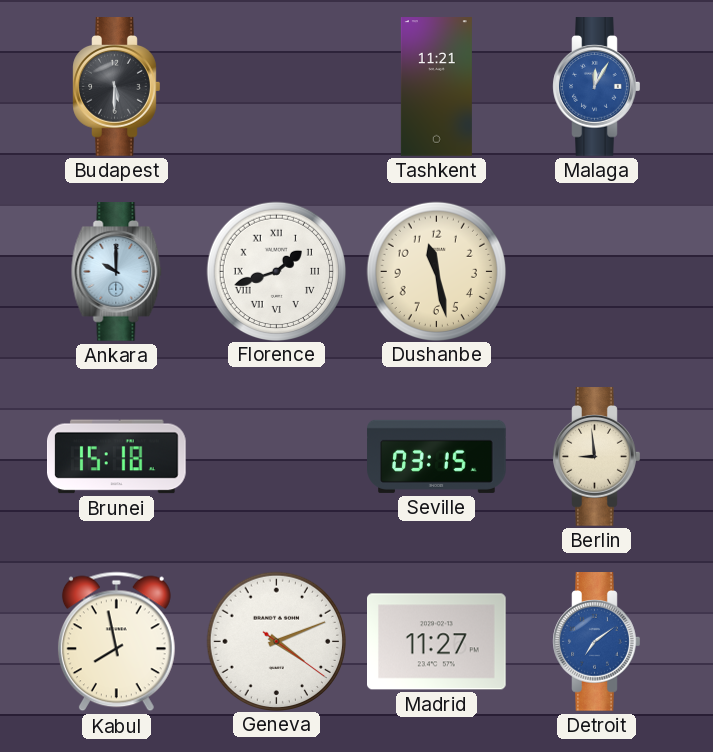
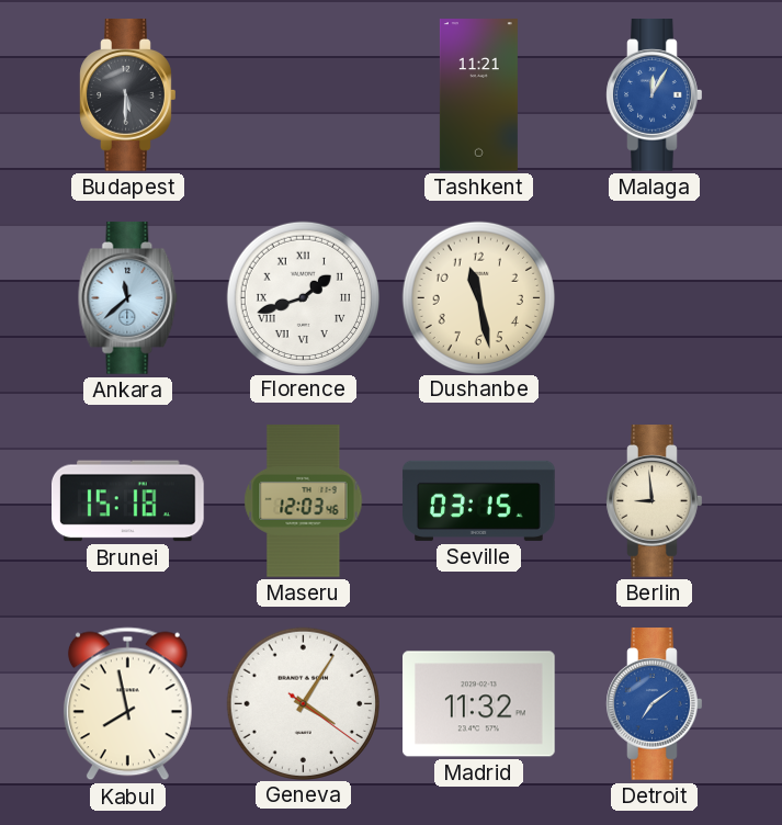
Ankara: 10:00 -> 11:38
Maseru: none -> 12:03
Geneva: 4:11 -> 4:05
Madrid: 11:27 -> 11:32
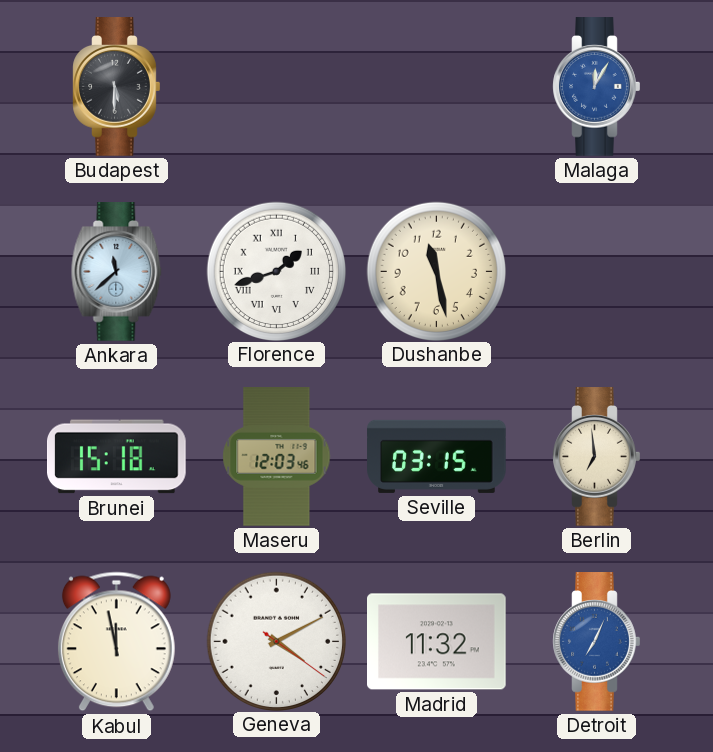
Tashkent: 11:21 -> none
Berlin: 8:59 -> 6:59
Kabul: 7:58 -> 11:58
Geneva: 4:05 -> 4:10
Detroit: 7:09 -> 7:04
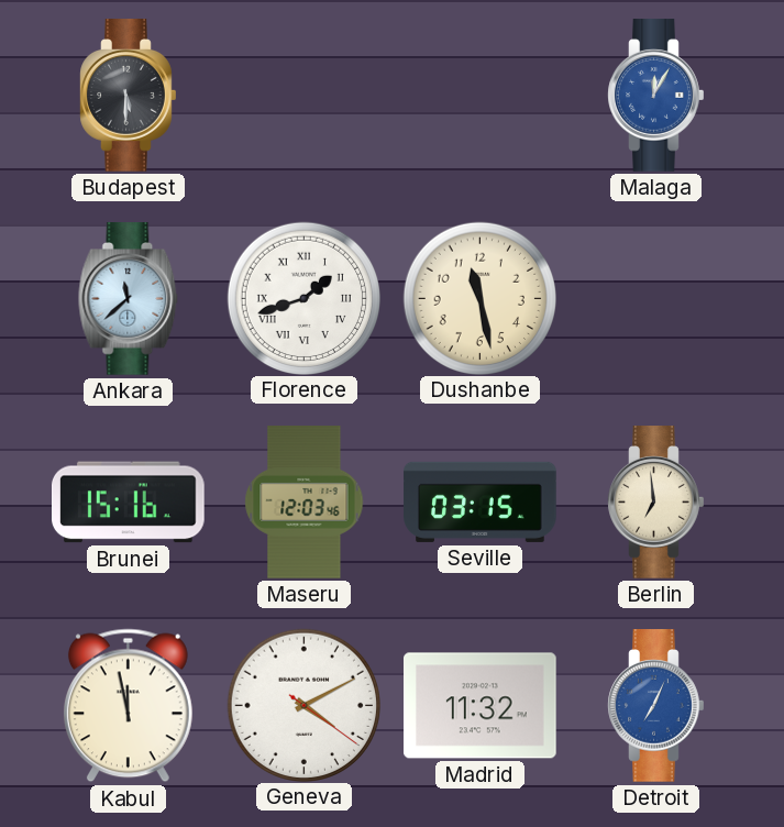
Brunei: 15:18 -> 15:16
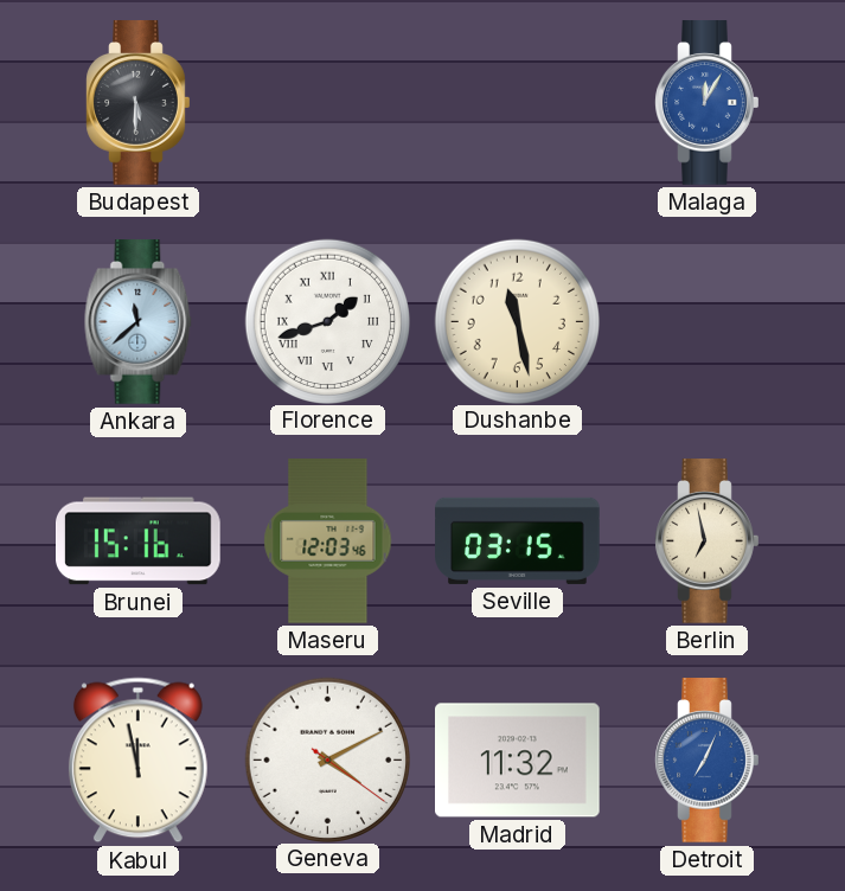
Berlin: 6:59 -> 6:58
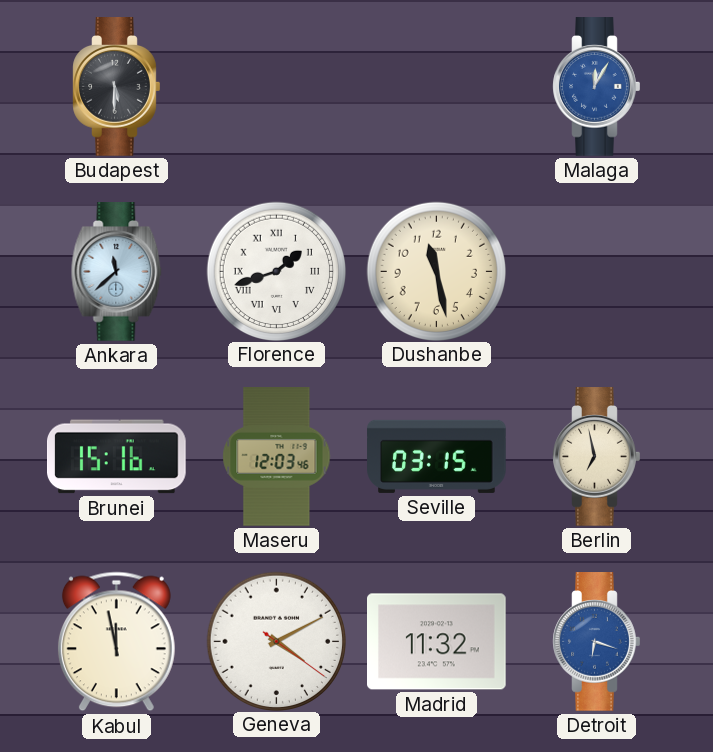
Detroit: 7:04 -> 6:18
